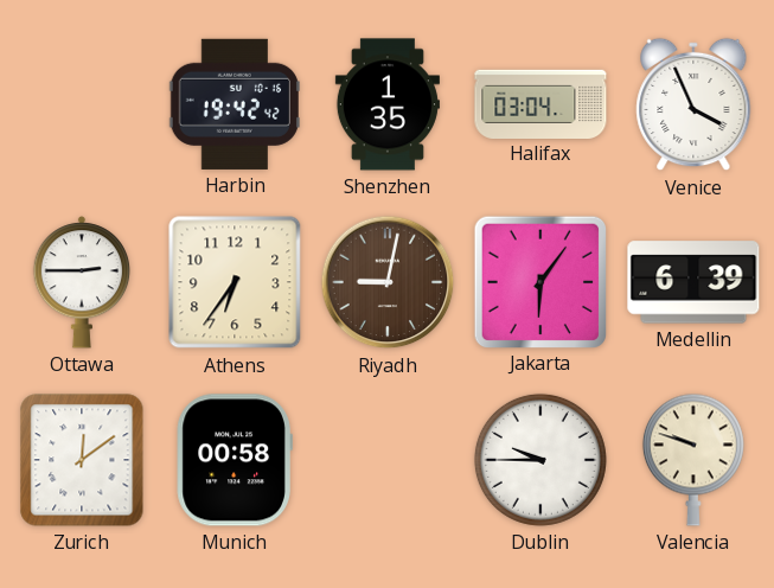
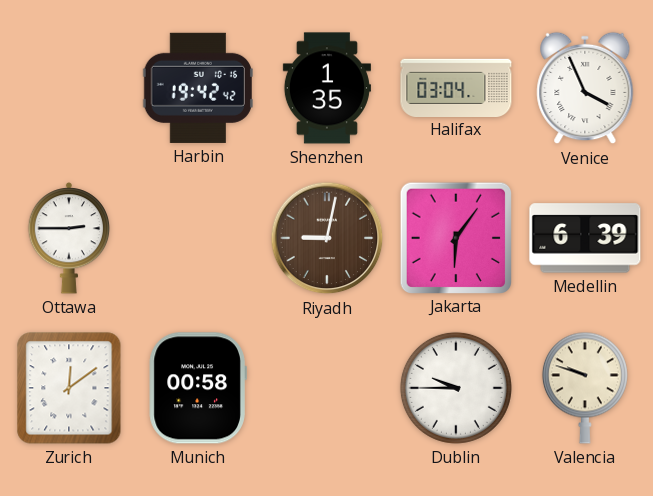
Athens: 6:36 -> none
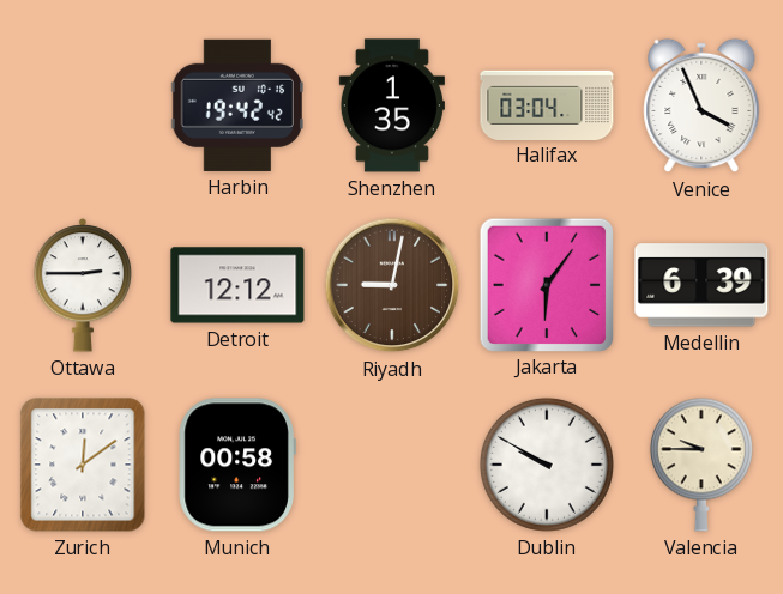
Detroit: none -> 12:12
Dublin: 9:45 -> 9:50
Valencia: 9:48 -> 9:45
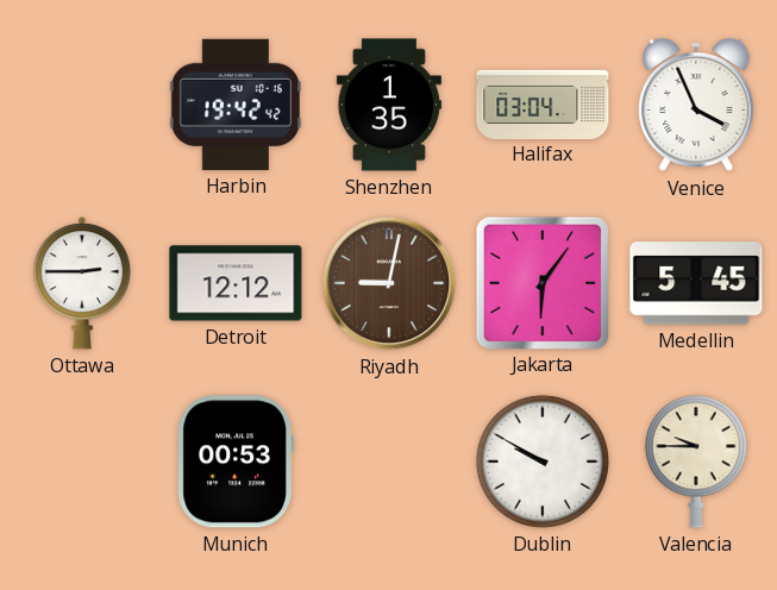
Medellin: 6:39 -> 5:45
Zurich: 12:09 -> none
Munich: 00:58 -> 00:53
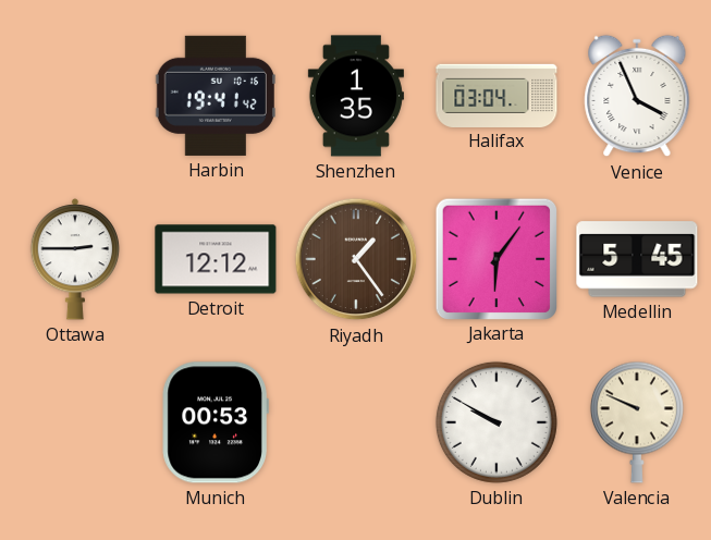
Harbin: 19:42 -> 19:41
Riyadh: 9:02 -> 1:24
Valencia: 9:45 -> 9:49
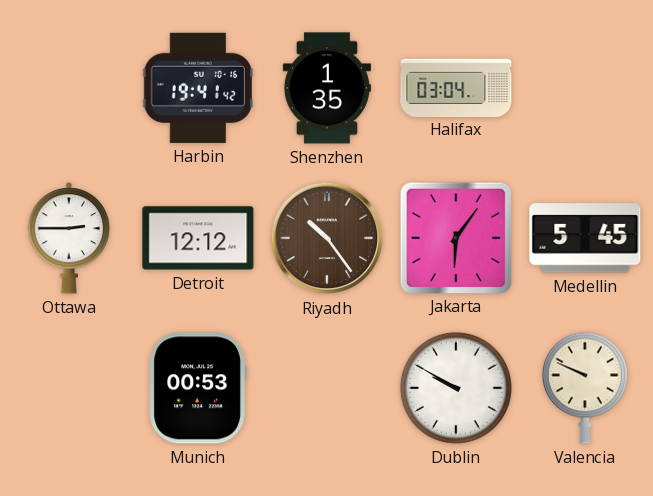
Venice: 3:56 -> none
Riyadh: 1:24 -> 10:24
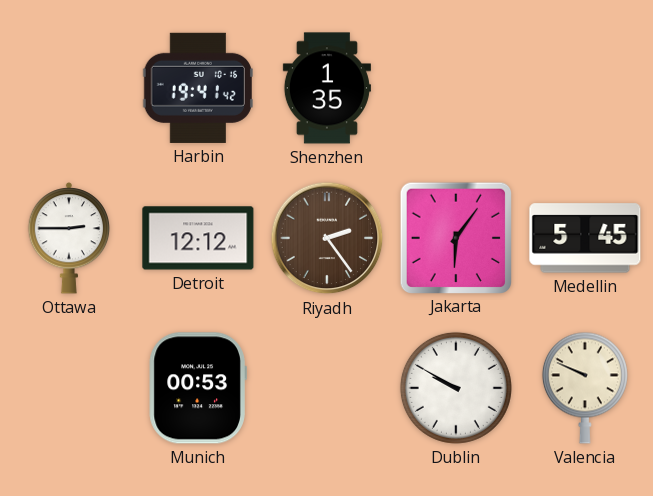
Halifax: 03:04 -> none
Riyadh: 10:24 -> 2:24
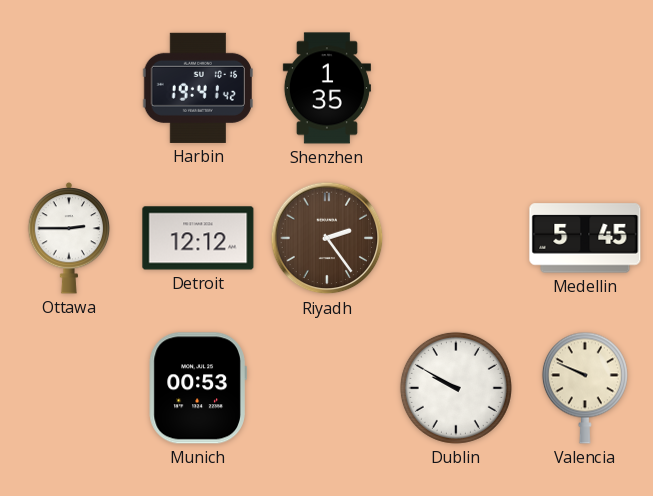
Jakarta: 6:06 -> none
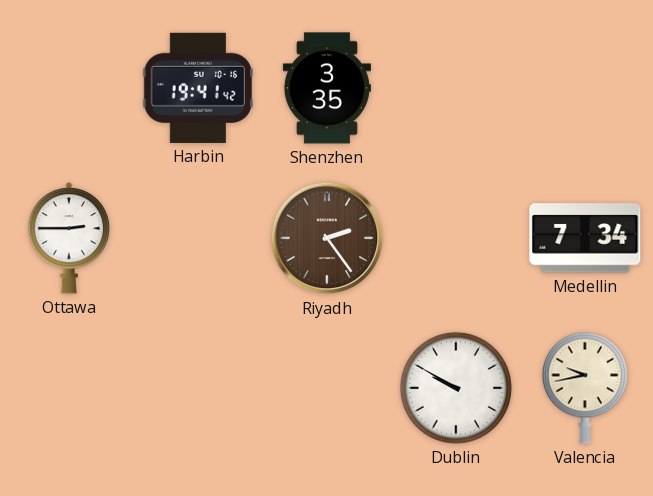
Shenzhen: 1:35 -> 3:35
Detroit: 12:12 -> none
Medellin: 5:45 -> 7:34
Munich: 00:53 -> none
Valencia: 9:49 -> 9:43
